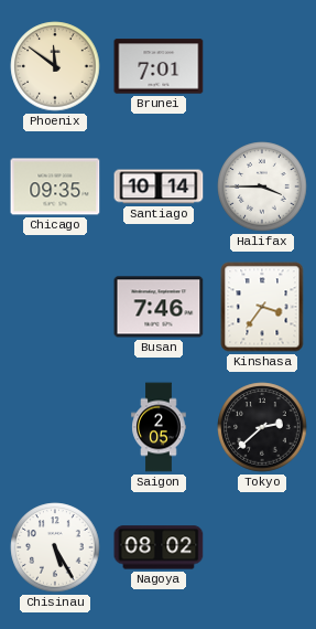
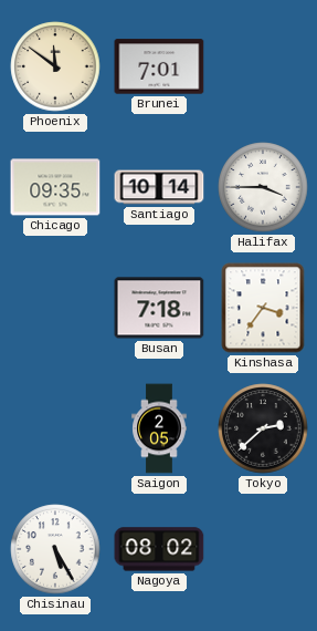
Busan: 7:46 -> 7:18
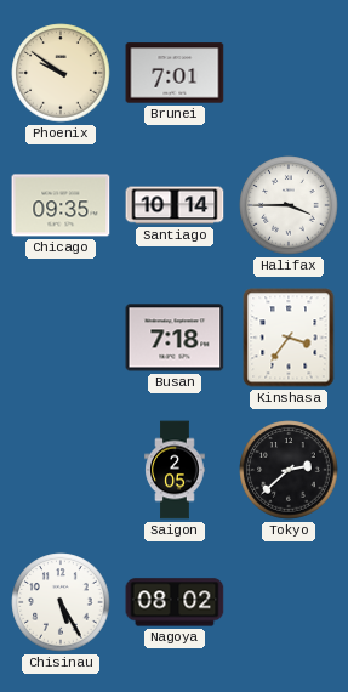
Phoenix: 11:51 -> 9:51
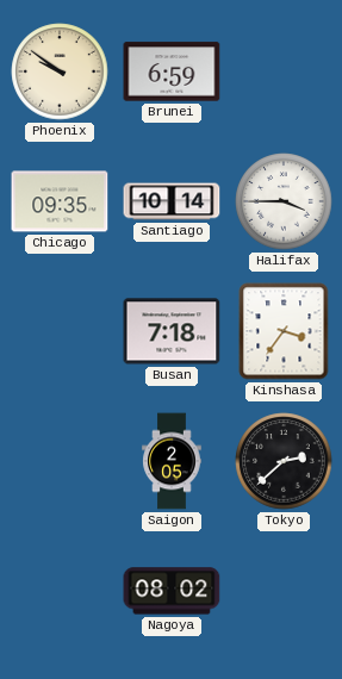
Brunei: 7:01 -> 6:59
Chisinau: 5:25 -> none
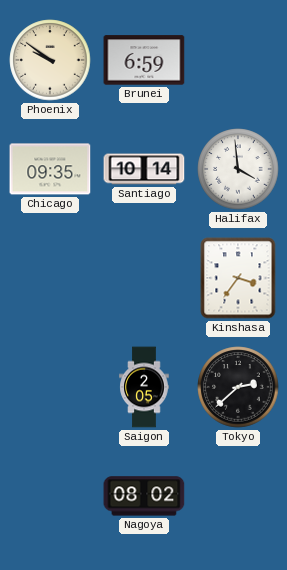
Halifax: 3:45 -> 3:59
Busan: 7:18 -> none
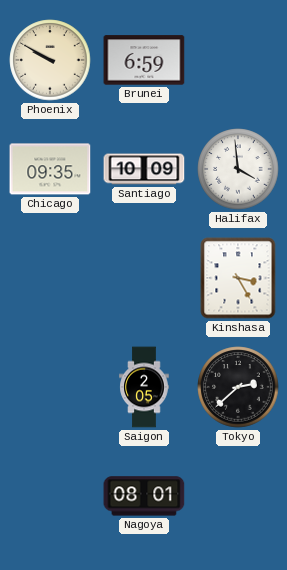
Phoenix: 9:51 -> 9:50
Santiago: 10:14 -> 10:09
Kinshasa: 3:36 -> 3:25
Nagoya: 08:02 -> 08:01
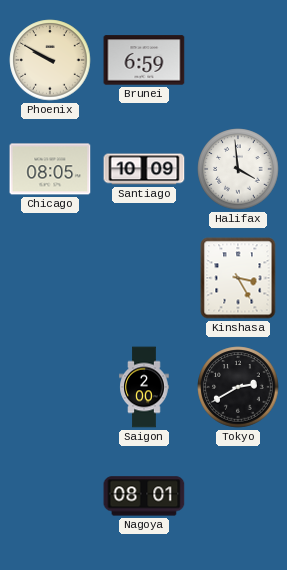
Chicago: 09:35 -> 08:05
Saigon: 2:05 -> 2:00
Tokyo: 2:38 -> 2:40
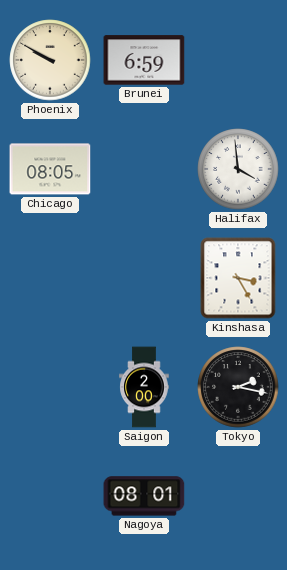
Santiago: 10:09 -> none
Tokyo: 2:40 -> 2:17
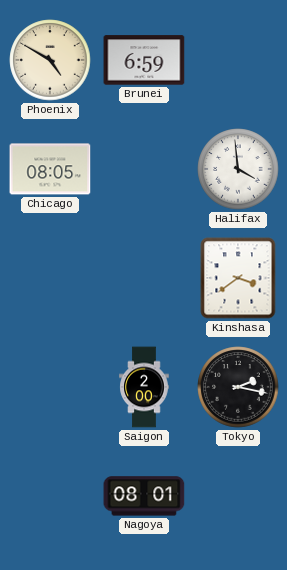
Phoenix: 9:50 -> 4:50
Kinshasa: 3:25 -> 3:39
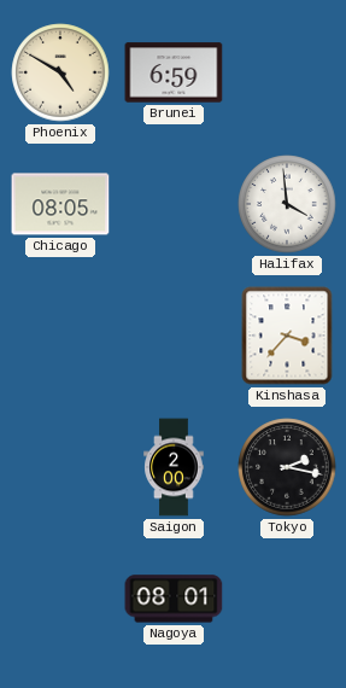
Kinshasa: 3:39 -> 3:37
